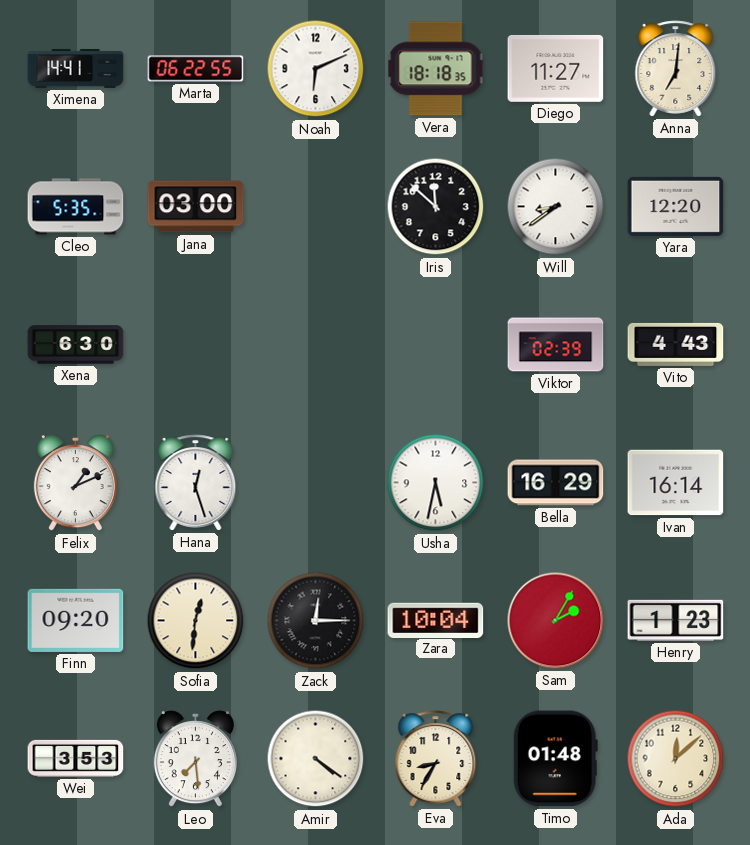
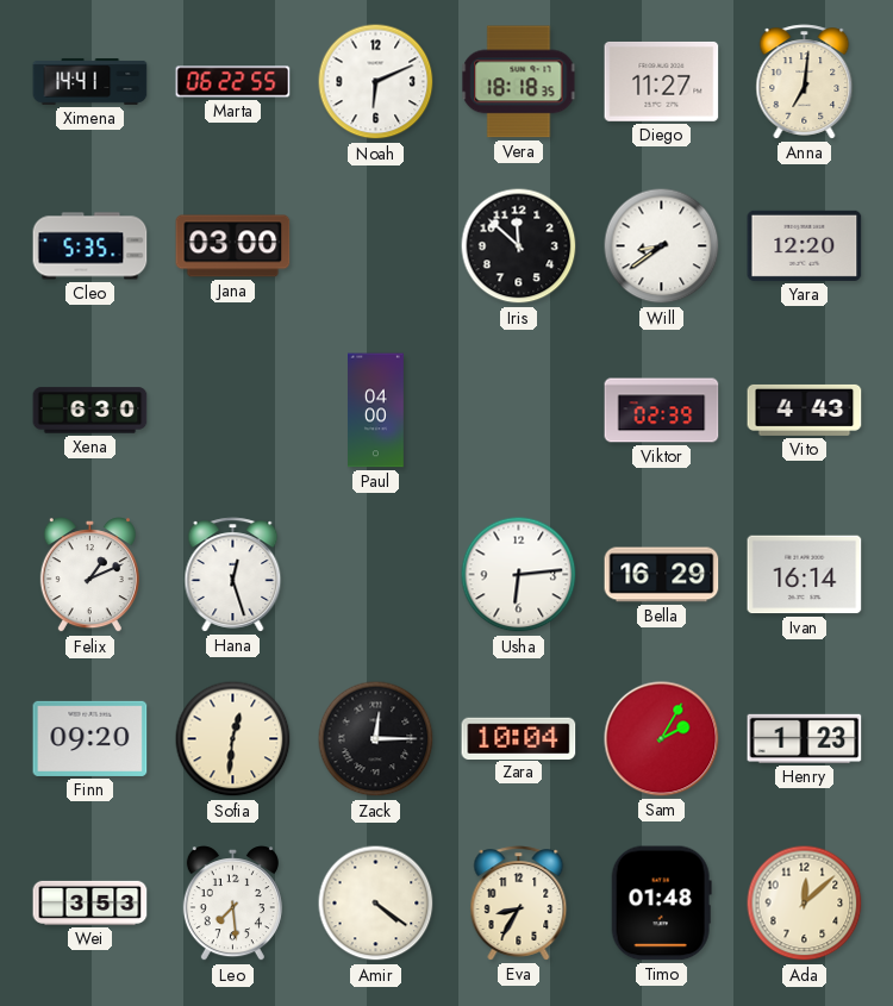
Paul: none -> 04:00
Usha: 5:32 -> 6:14
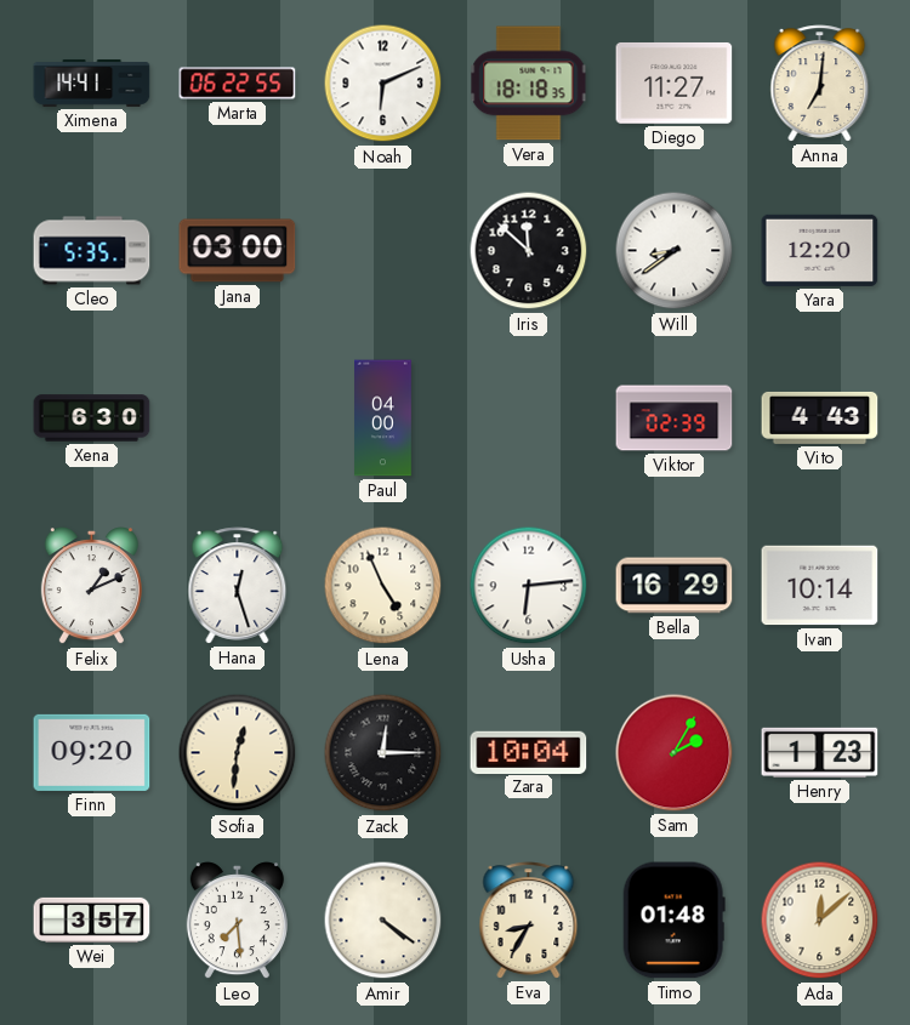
Lena: none -> 4:56
Ivan: 16:14 -> 10:14
Wei: 3:53 -> 3:57
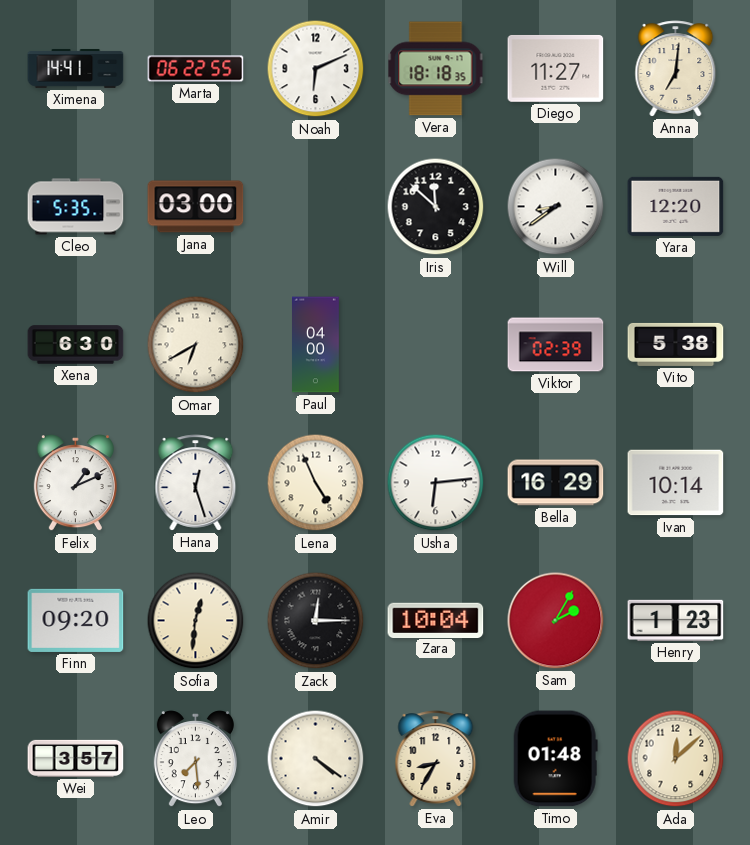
Omar: none -> 6:40
Vito: 4:43 -> 5:38
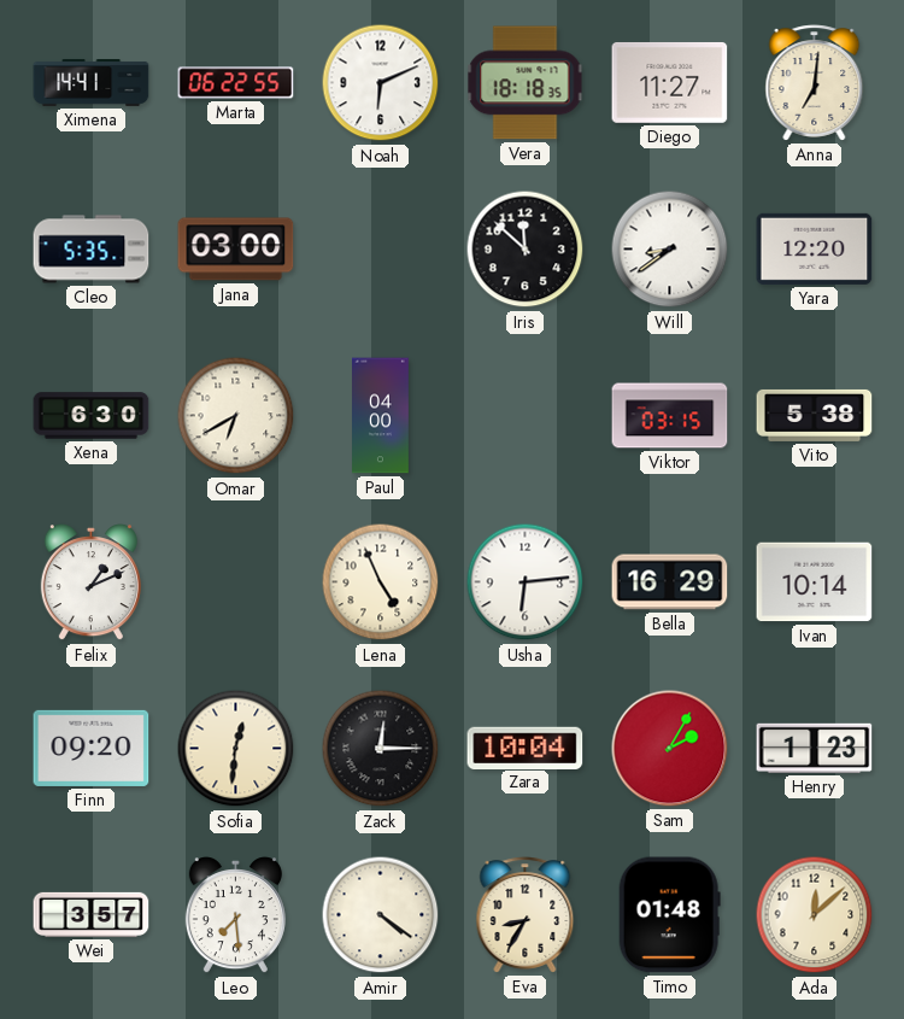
Viktor: 02:39 -> 03:15
Hana: 12:27 -> none
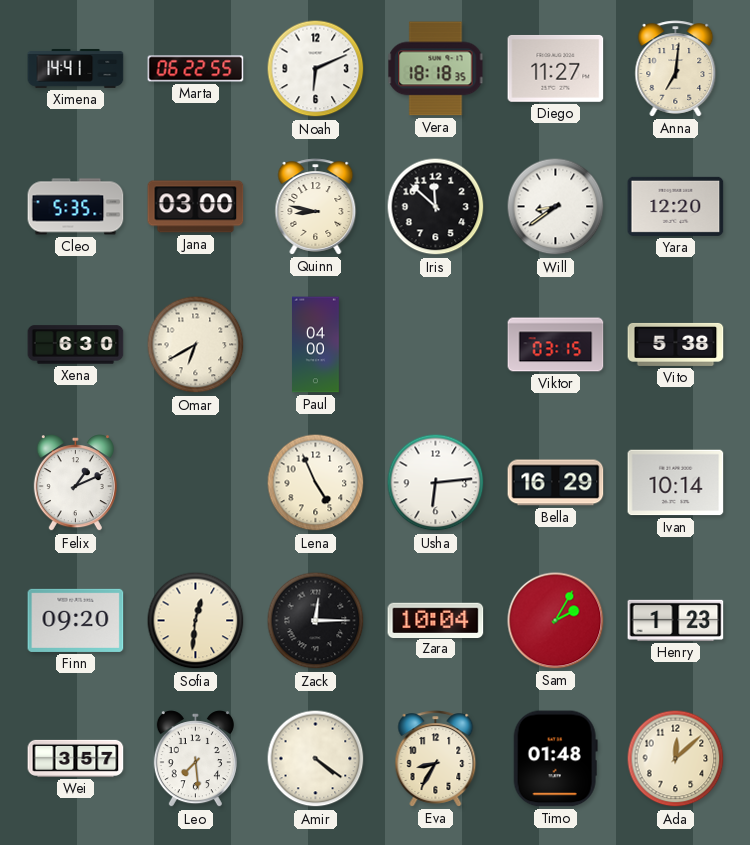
Quinn: none -> 8:47
